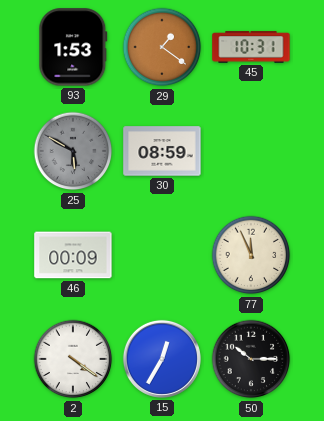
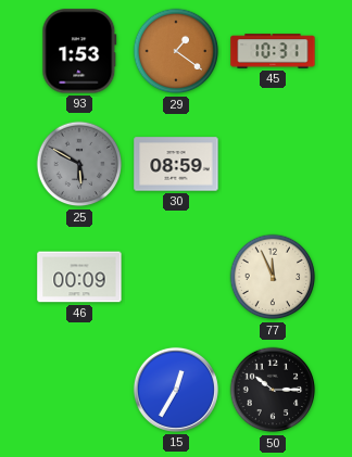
2: 4:21 -> none
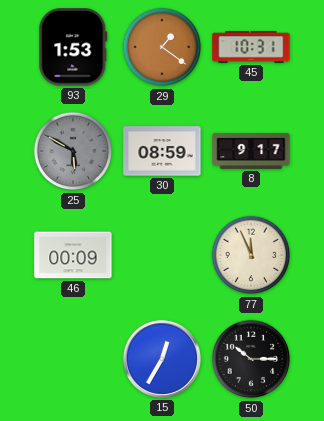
8: none -> 9:17
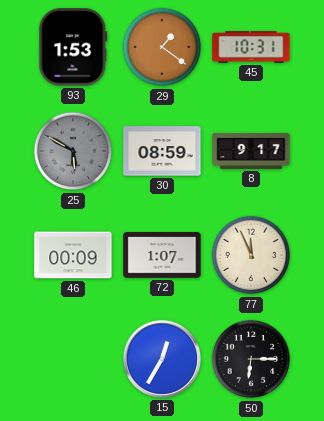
72: none -> 1:07
50: 10:15 -> 6:15
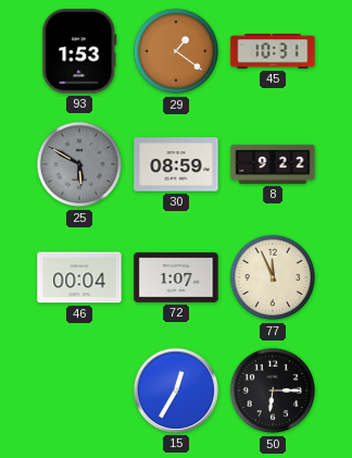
8: 9:17 -> 9:22
46: 00:09 -> 00:04
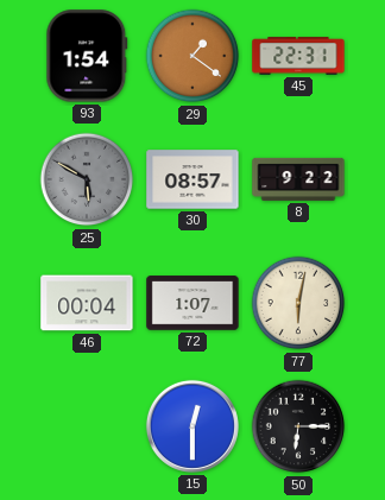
93: 1:53 -> 1:54
45: 10:31 -> 22:31
30: 08:59 -> 08:57
77: 11:56 -> 6:02
15: 12:35 -> 12:30
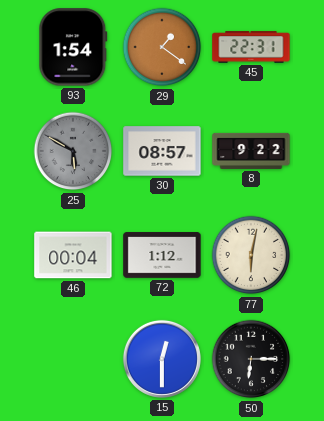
72: 1:07 -> 1:12
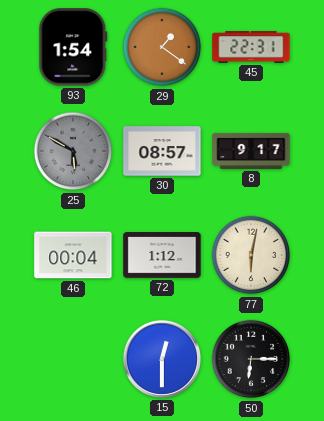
8: 9:22 -> 9:17
